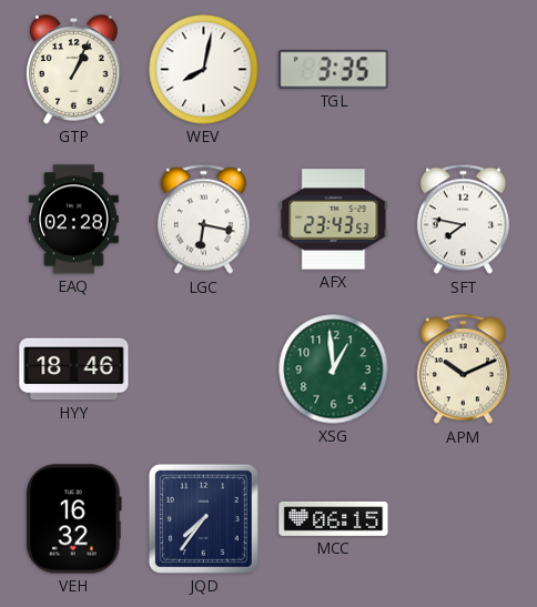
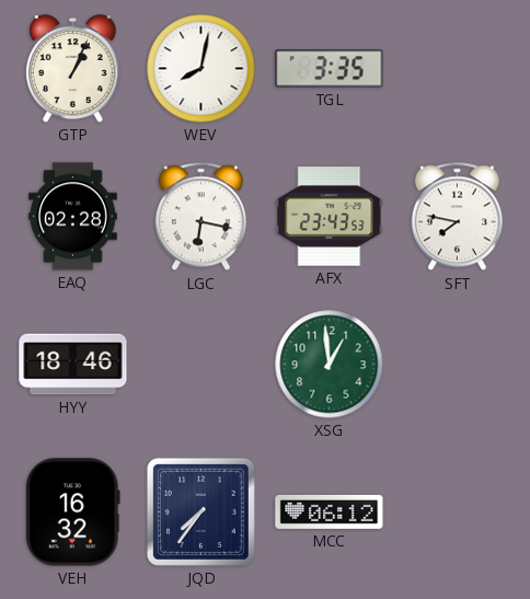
APM: 10:11 -> none
MCC: 06:15 -> 06:12
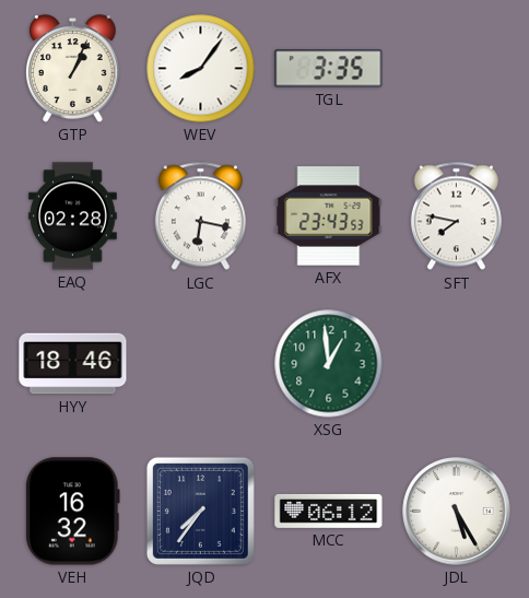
WEV: 8:02 -> 8:06
JDL: none -> 5:25
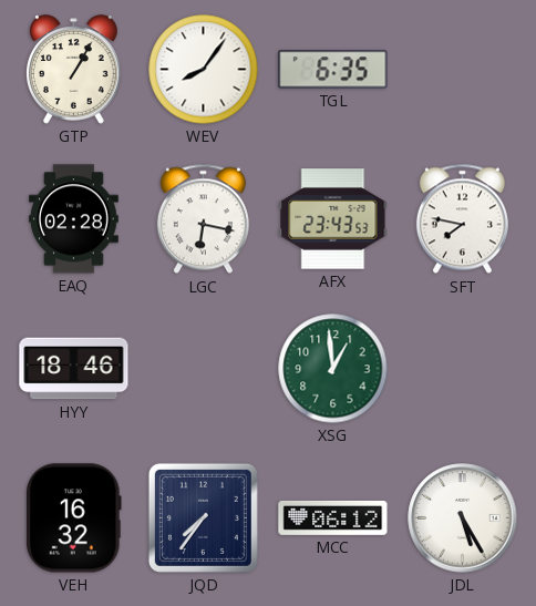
GTP: 1:04 -> 1:05
TGL: 3:35 -> 6:35
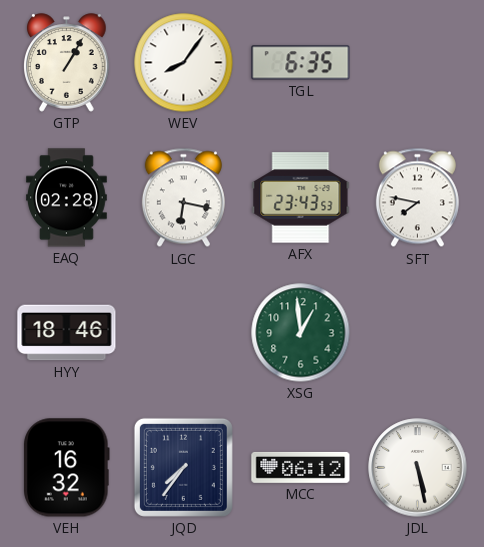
JDL: 5:25 -> 5:28
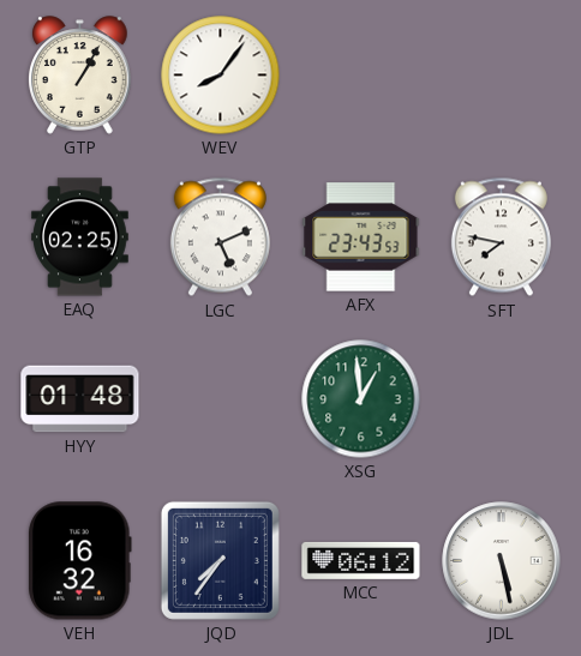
TGL: 6:35 -> none
EAQ: 02:28 -> 02:25
LGC: 6:17 -> 5:11
HYY: 18:46 -> 01:48
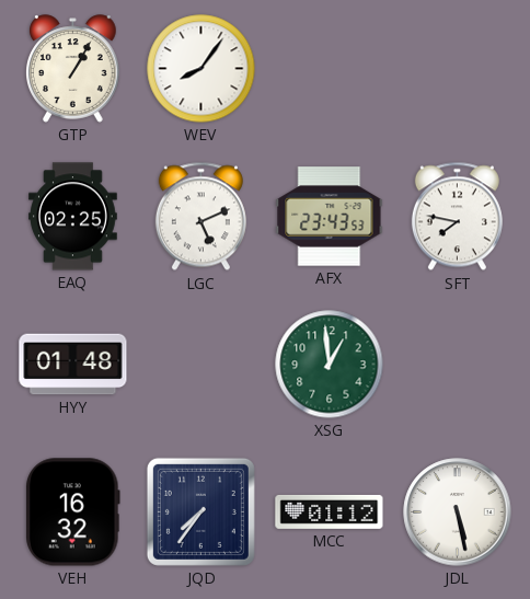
MCC: 06:12 -> 01:12
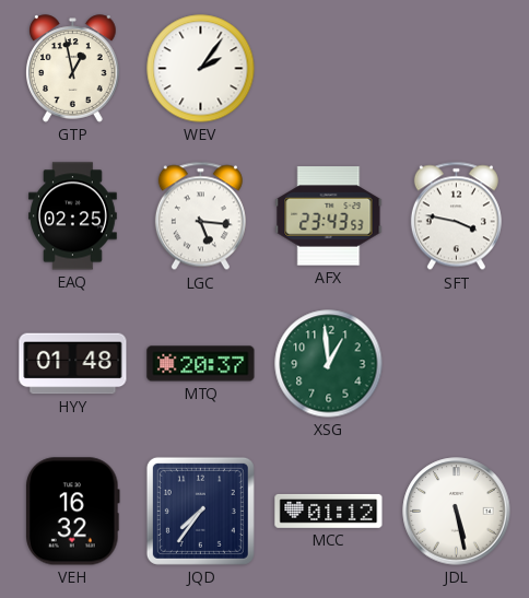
GTP: 1:05 -> 12:58
WEV: 8:06 -> 2:06
LGC: 5:11 -> 5:16
SFT: 7:47 -> 3:47
MTQ: none -> 20:37
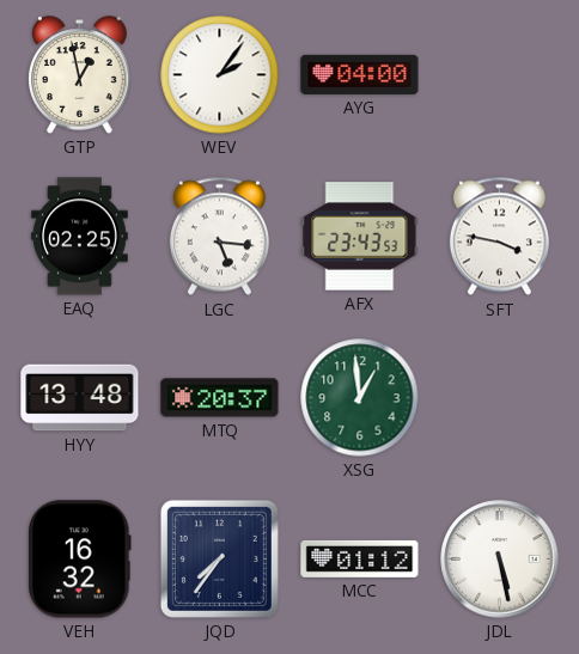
AYG: none -> 04:00
HYY: 01:48 -> 13:48
